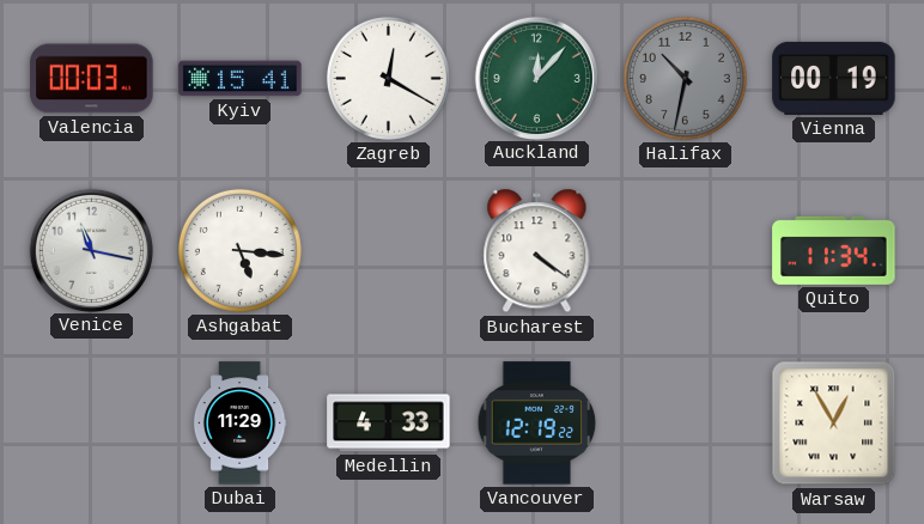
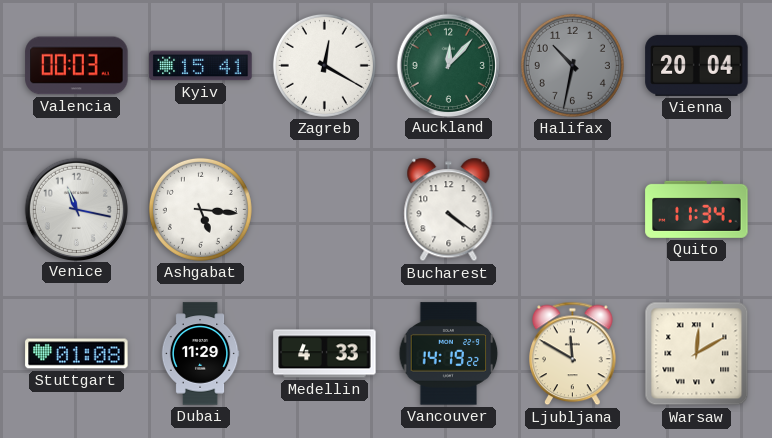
Vienna: 00:19 -> 20:04
Stuttgart: none -> 01:08
Vancouver: 12:19 -> 14:19
Ljubljana: none -> 11:50
Warsaw: 12:55 -> 12:10
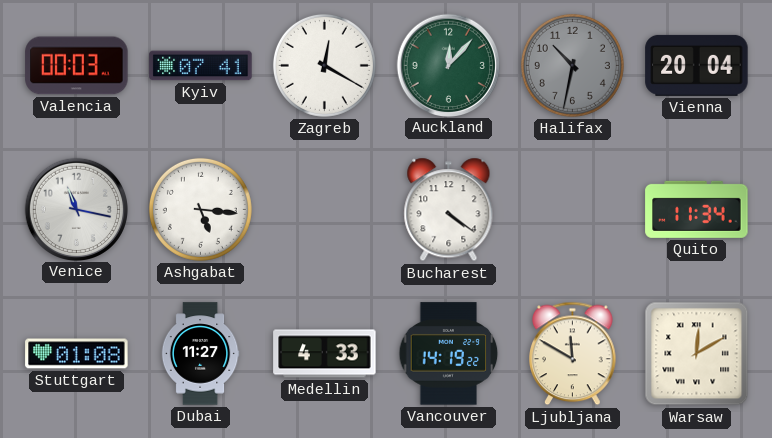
Kyiv: 15:41 -> 07:41
Dubai: 11:29 -> 11:27
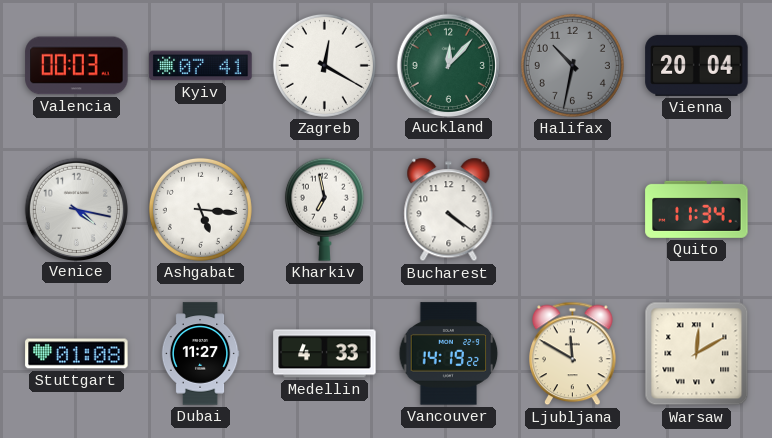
Venice: 11:17 -> 4:17
Kharkiv: none -> 6:58
